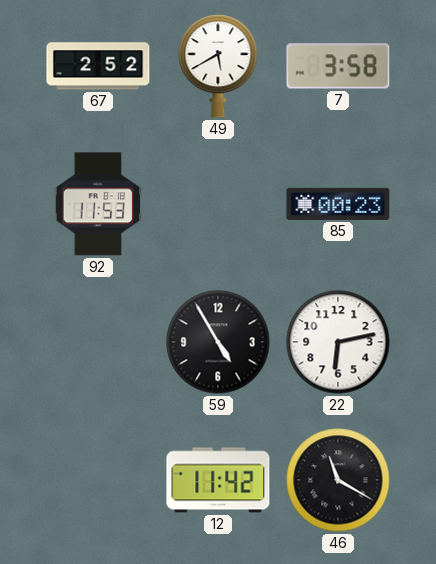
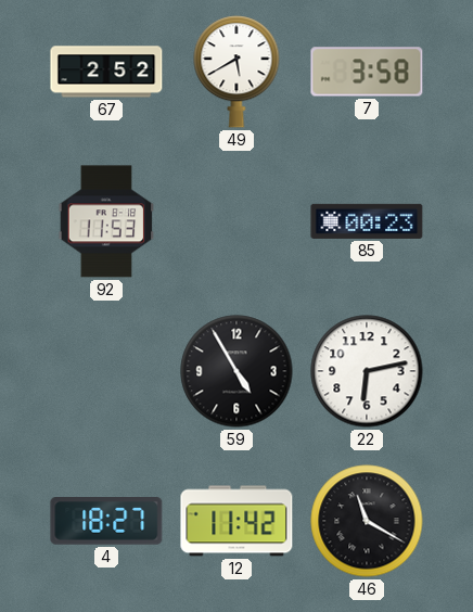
4: none -> 18:27
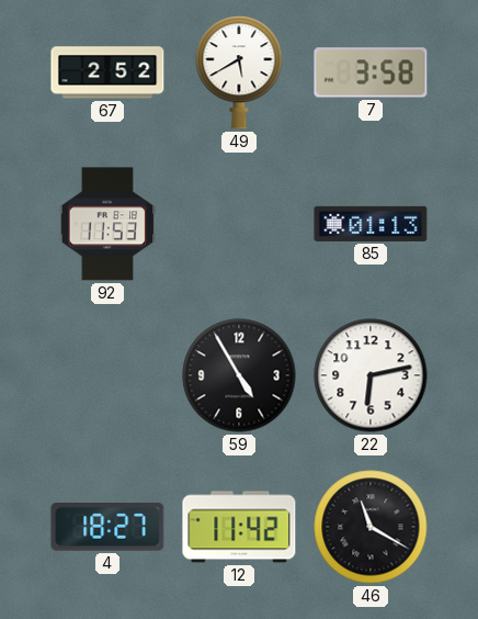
85: 00:23 -> 01:13
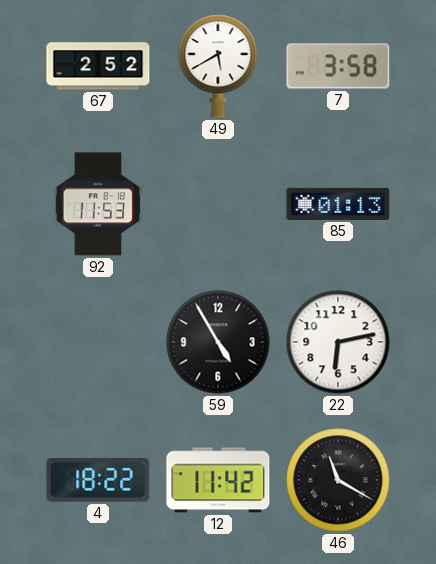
4: 18:27 -> 18:22
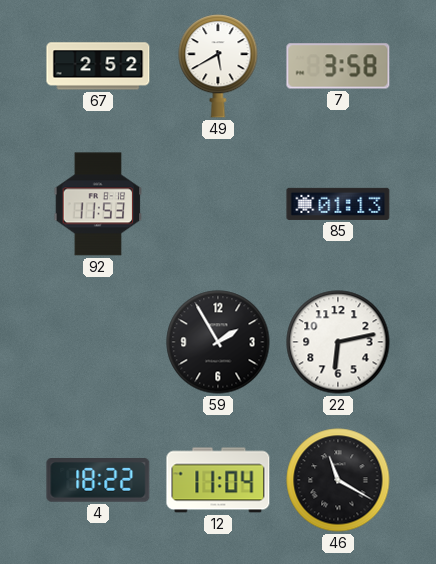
59: 4:55 -> 1:55
12: 11:42 -> 11:04
